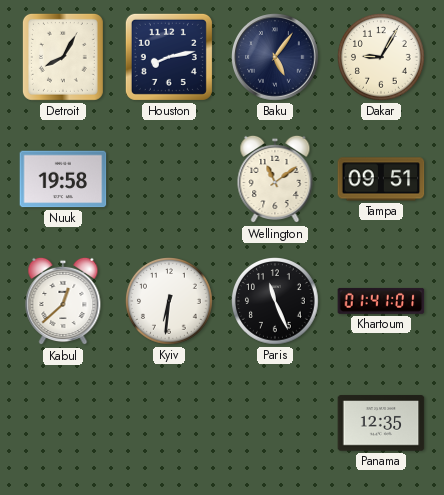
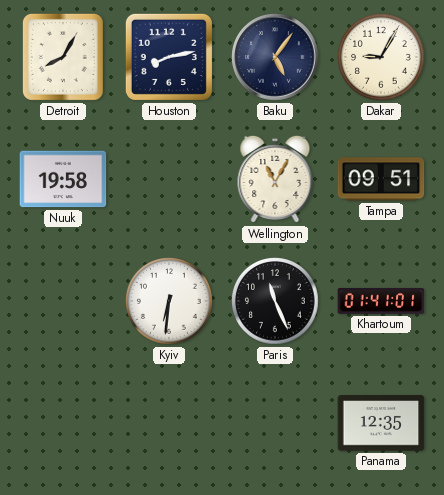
Wellington: 11:09 -> 11:05
Kabul: 12:38 -> none
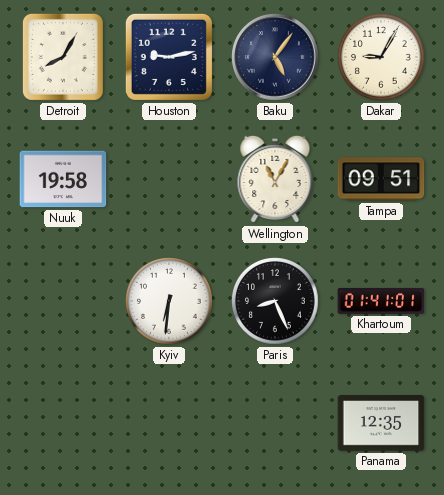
Houston: 8:13 -> 9:13
Paris: 11:26 -> 8:26
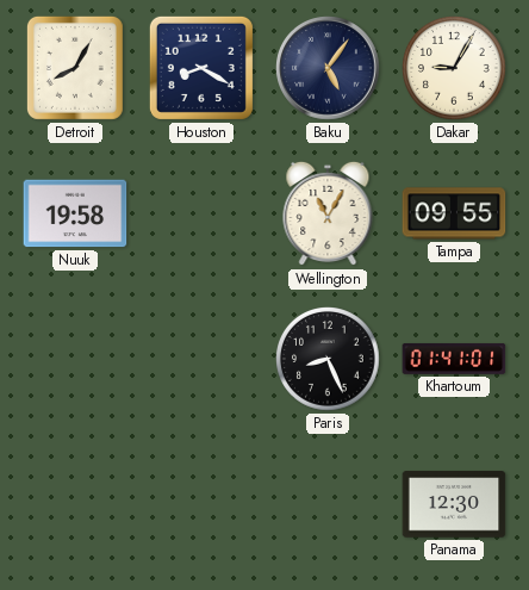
Houston: 9:13 -> 8:20
Tampa: 09:51 -> 09:55
Kyiv: 6:31 -> none
Panama: 12:35 -> 12:30
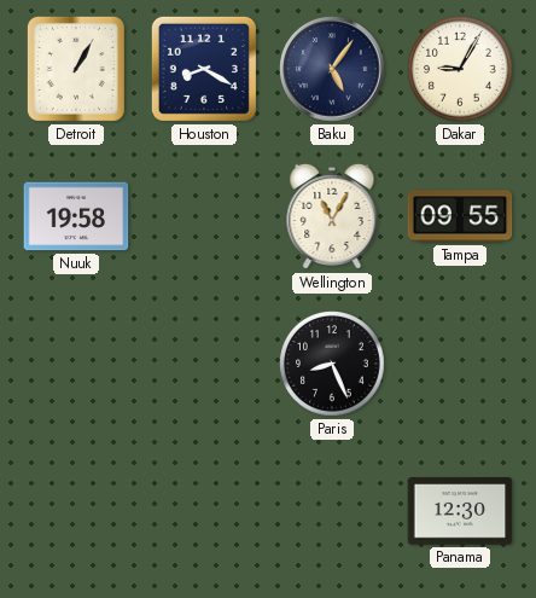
Detroit: 8:05 -> 1:05
Khartoum: 01:41 -> none
